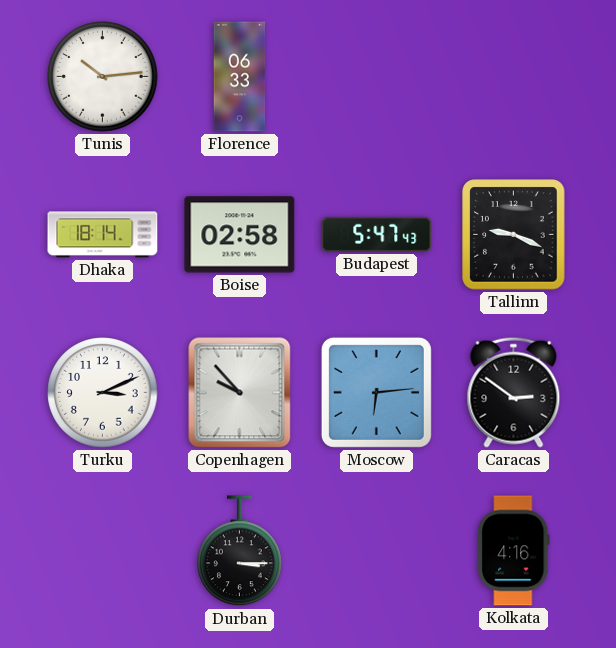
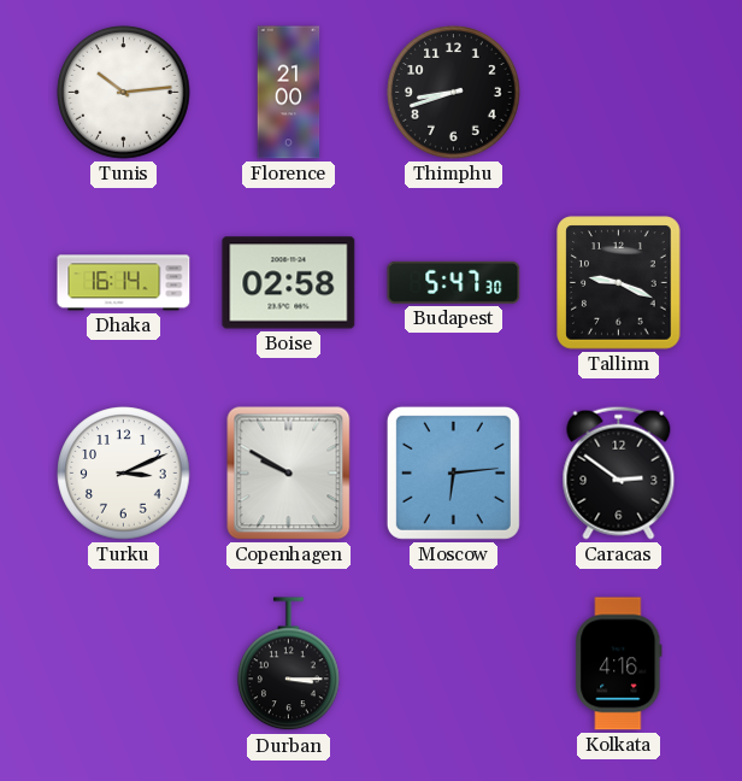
Florence: 06:33 -> 21:00
Thimphu: none -> 8:42
Dhaka: 18:14 -> 16:14
Budapest: 5:47:43 -> 5:47:30
Copenhagen: 9:53 -> 9:50
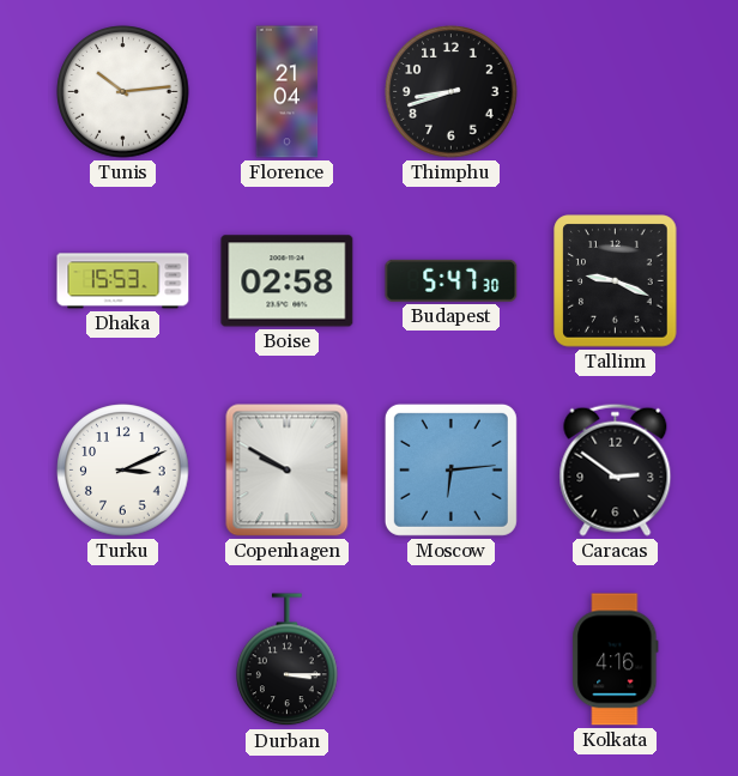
Florence: 21:00 -> 21:04
Dhaka: 16:14 -> 15:53
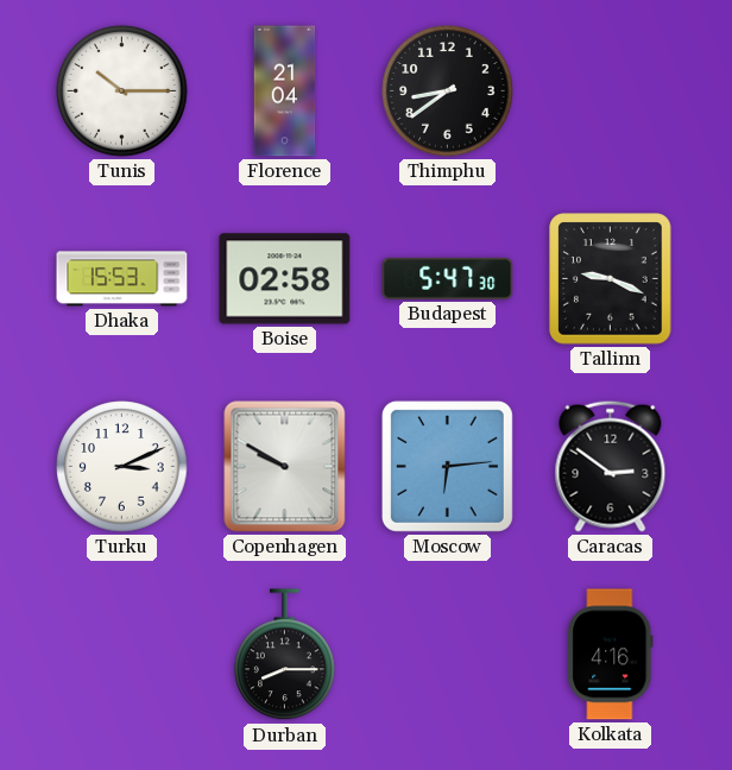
Tunis: 10:14 -> 10:15
Thimphu: 8:42 -> 8:39
Durban: 3:15 -> 8:15
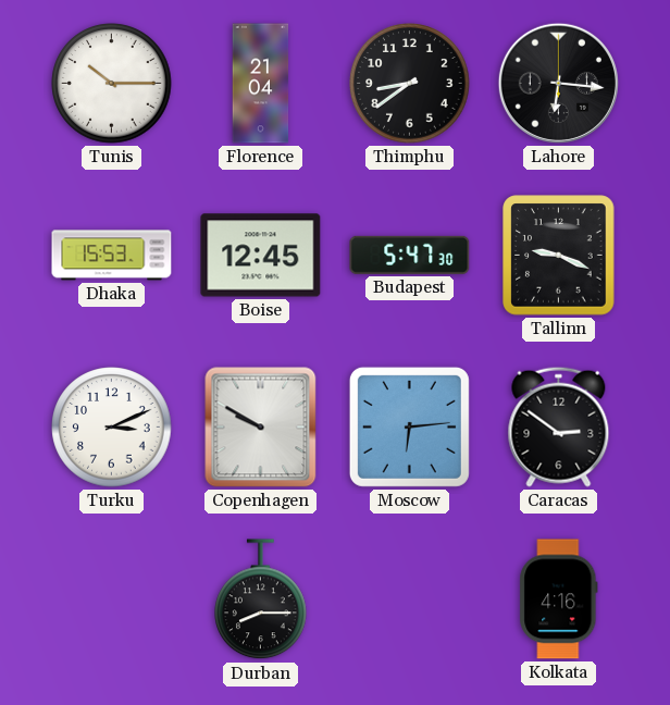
Lahore: none -> 6:16
Boise: 02:58 -> 12:45
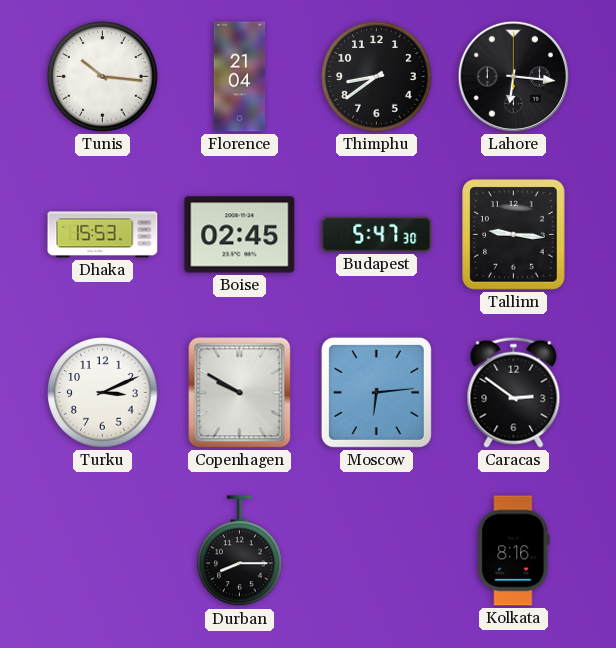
Tunis: 10:15 -> 10:16
Boise: 12:45 -> 02:45
Tallinn: 9:19 -> 9:16
Kolkata: 4:16 -> 8:16
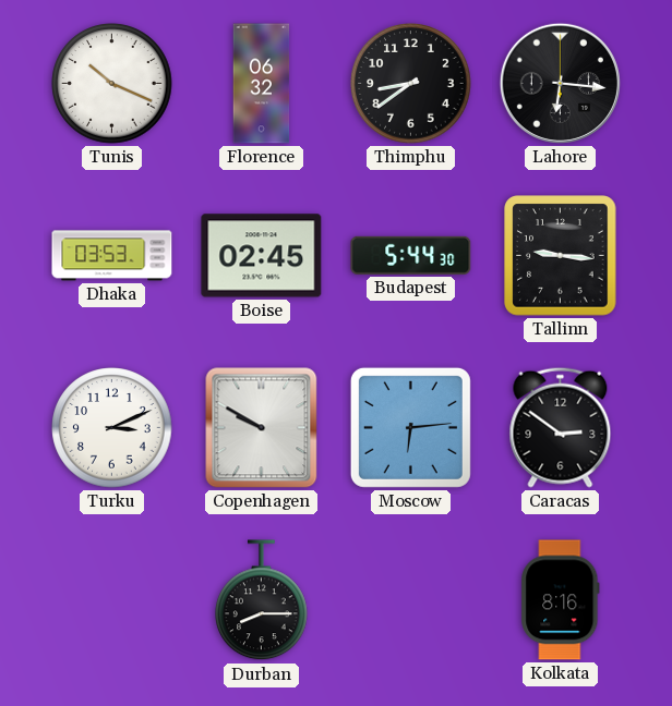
Tunis: 10:16 -> 10:19
Florence: 21:04 -> 06:32
Dhaka: 15:53 -> 03:53
Budapest: 5:47 -> 5:44
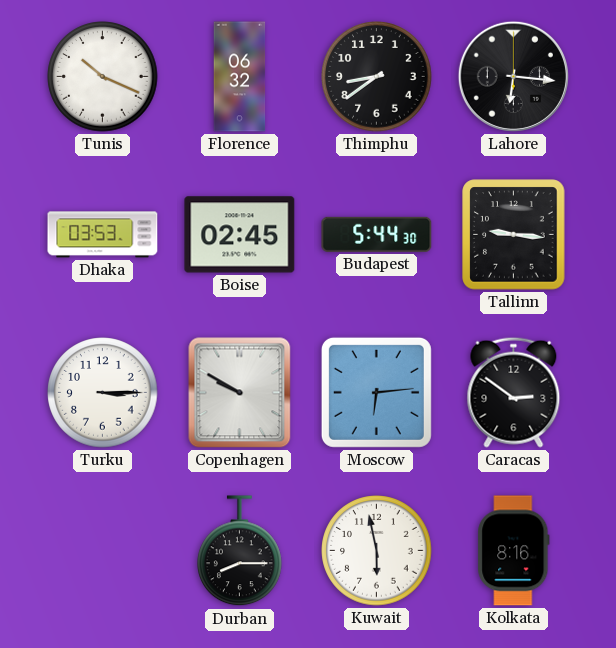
Turku: 3:11 -> 3:15
Kuwait: none -> 5:58
